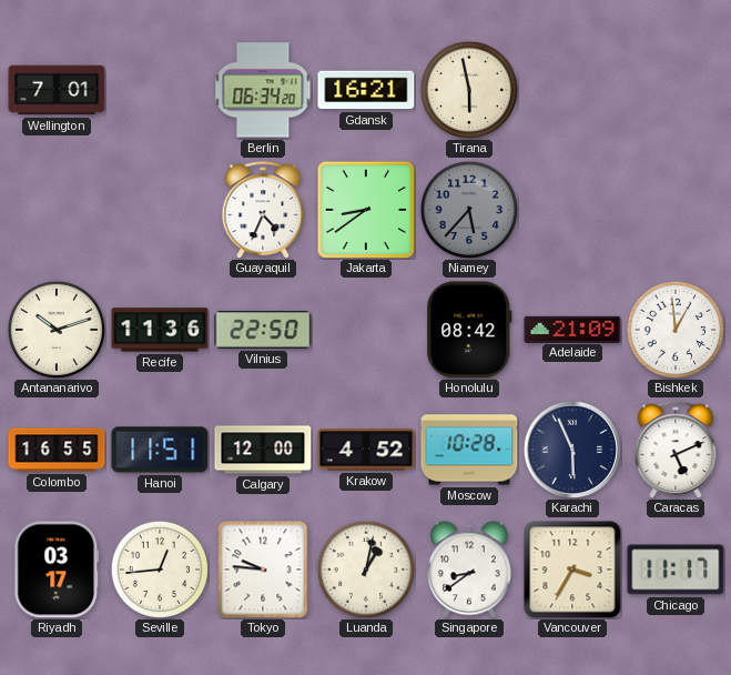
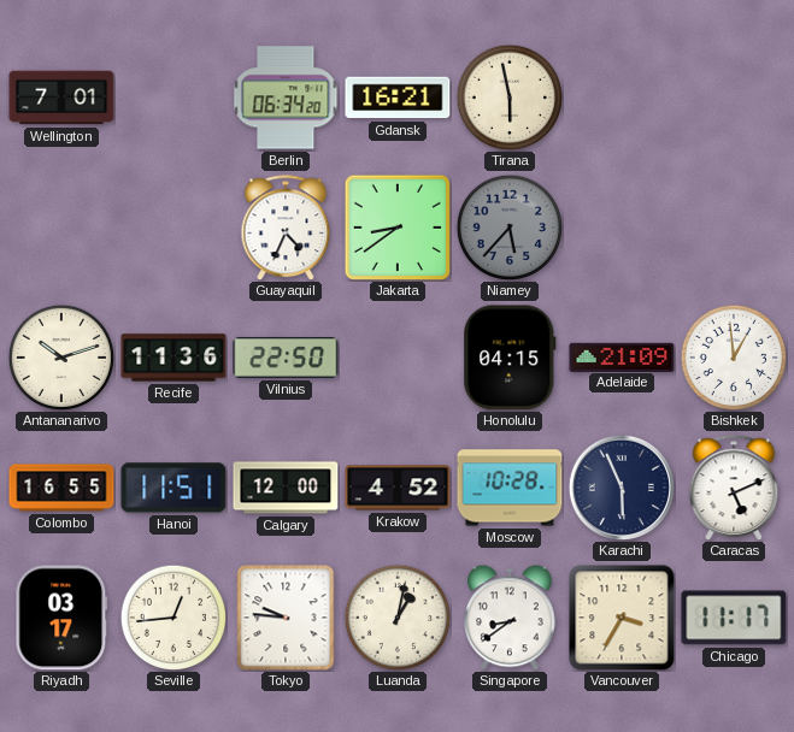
Honolulu: 08:42 -> 04:15
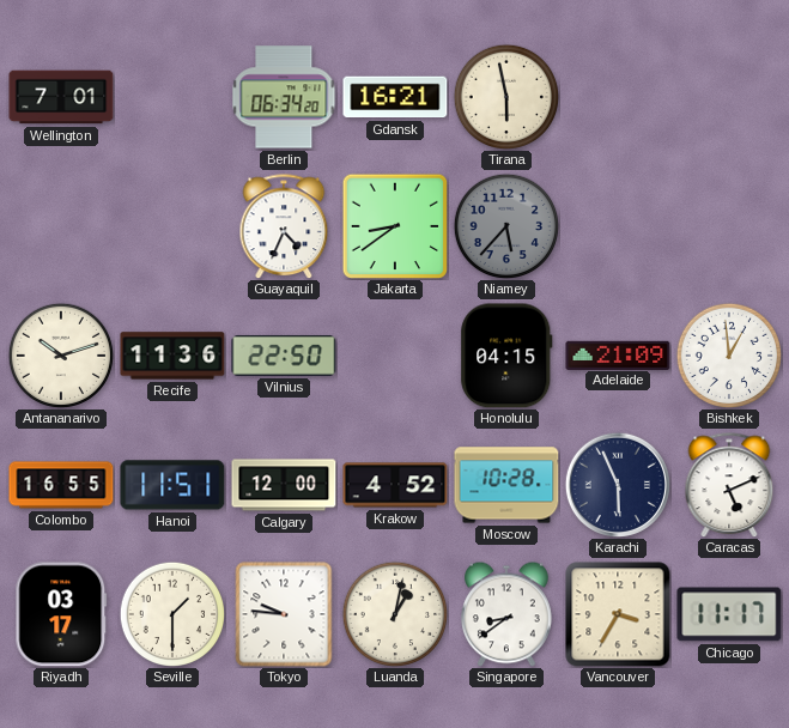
Seville: 12:44 -> 1:30
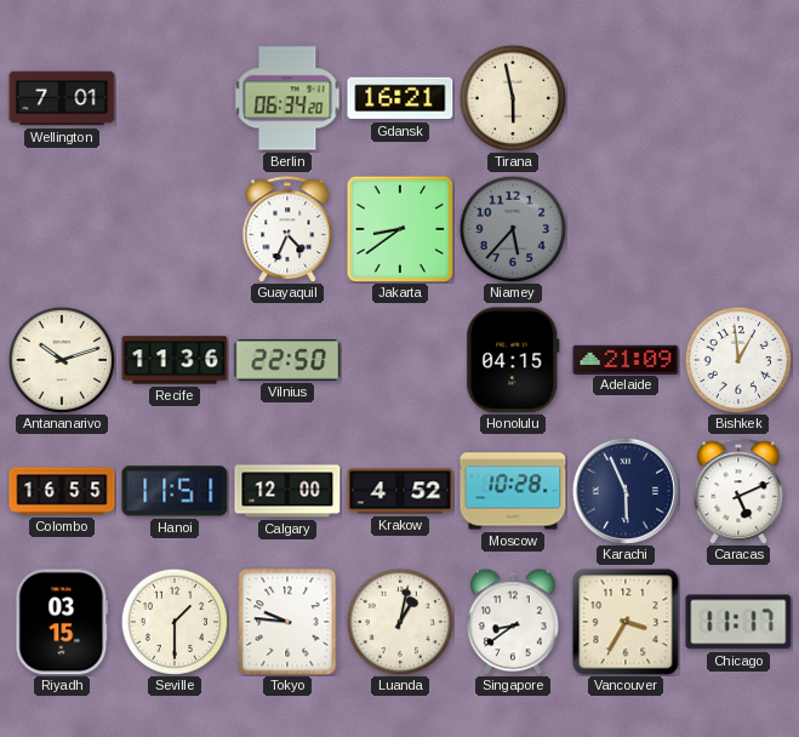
Riyadh: 03:17 -> 03:15
